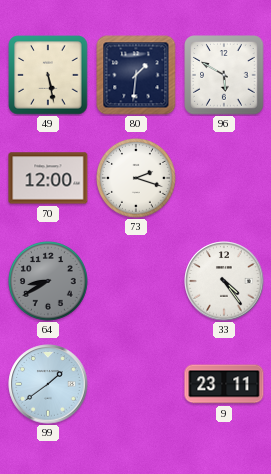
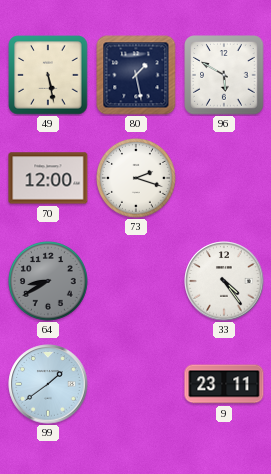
80: 1:31 -> 1:28
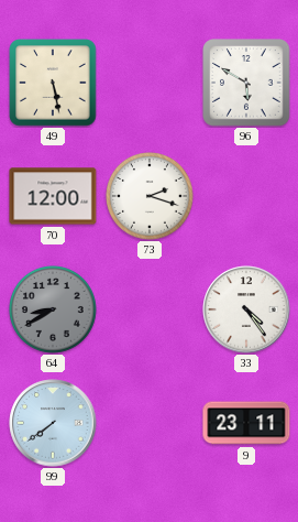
80: 1:28 -> none
99: 1:39 -> 7:39
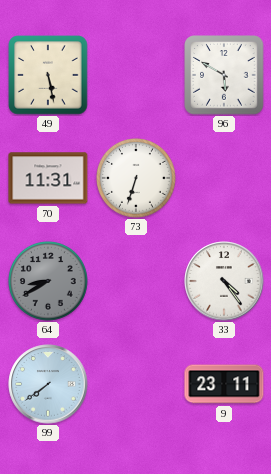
70: 12:00 -> 11:31
73: 2:18 -> 6:33
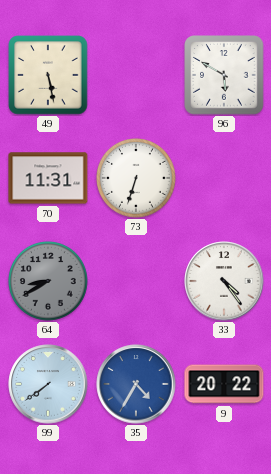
35: none -> 4:35
9: 23:11 -> 20:22
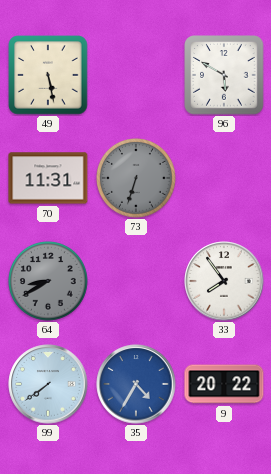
73 dial: white -> grey
33: 4:24 -> 7:54
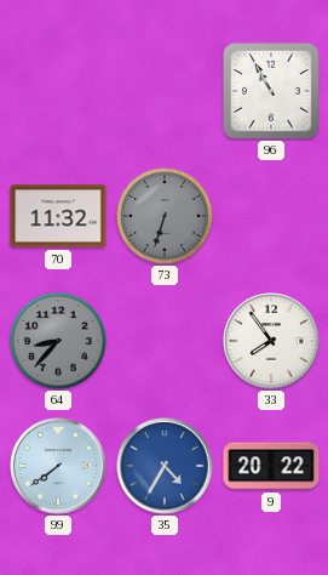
49: 5:28 -> none
96: 5:50 -> 10:55
70: 11:31 -> 11:32
64: 8:40 -> 8:37
